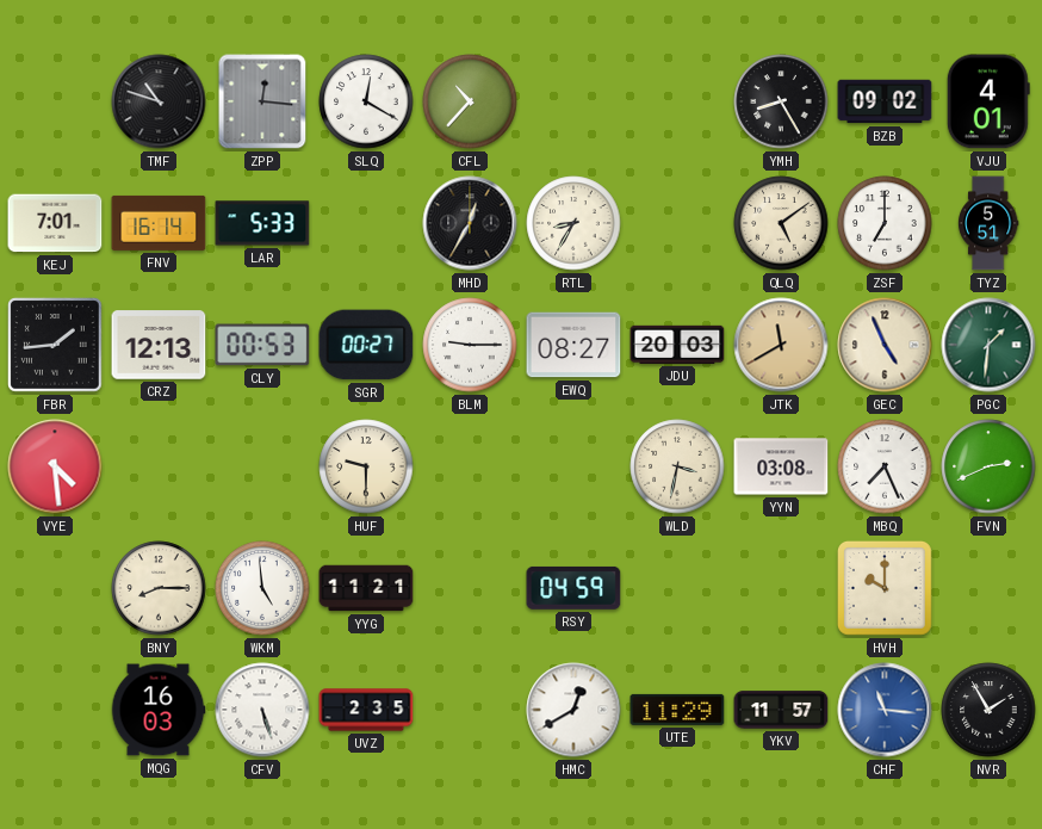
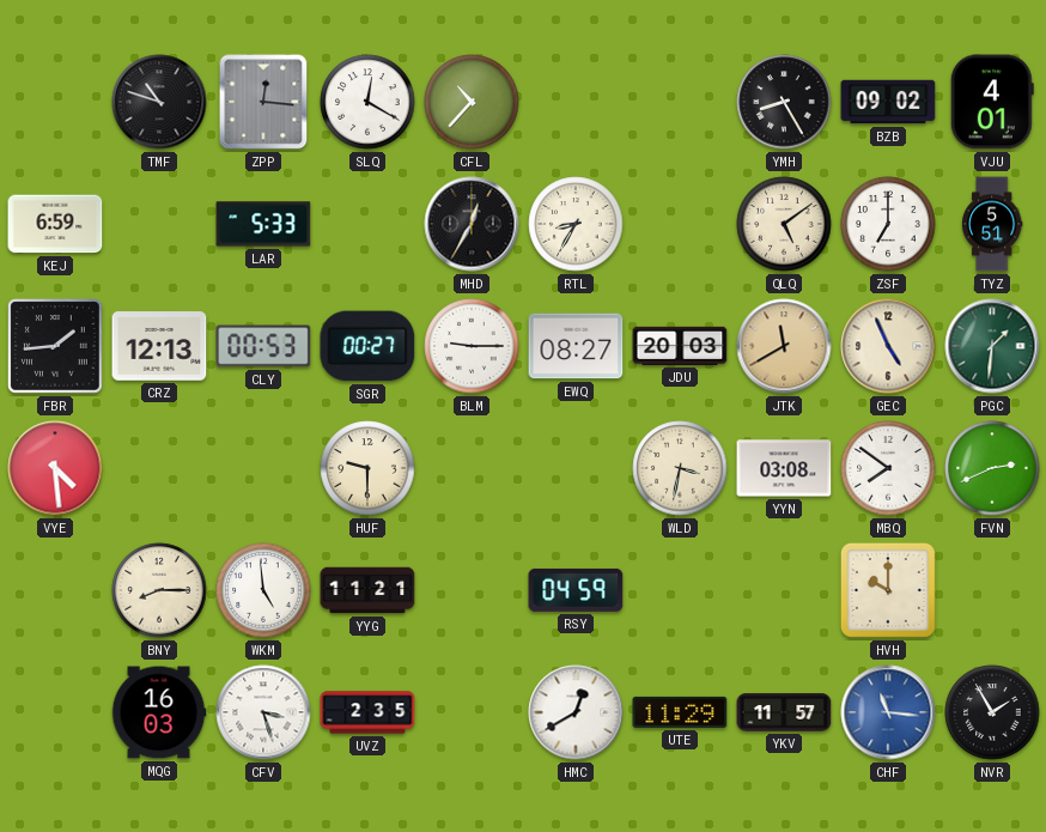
KEJ: 7:01 -> 6:59
FNV: 16:14 -> none
MBQ: 7:26 -> 7:51
CFV: 5:27 -> 3:27
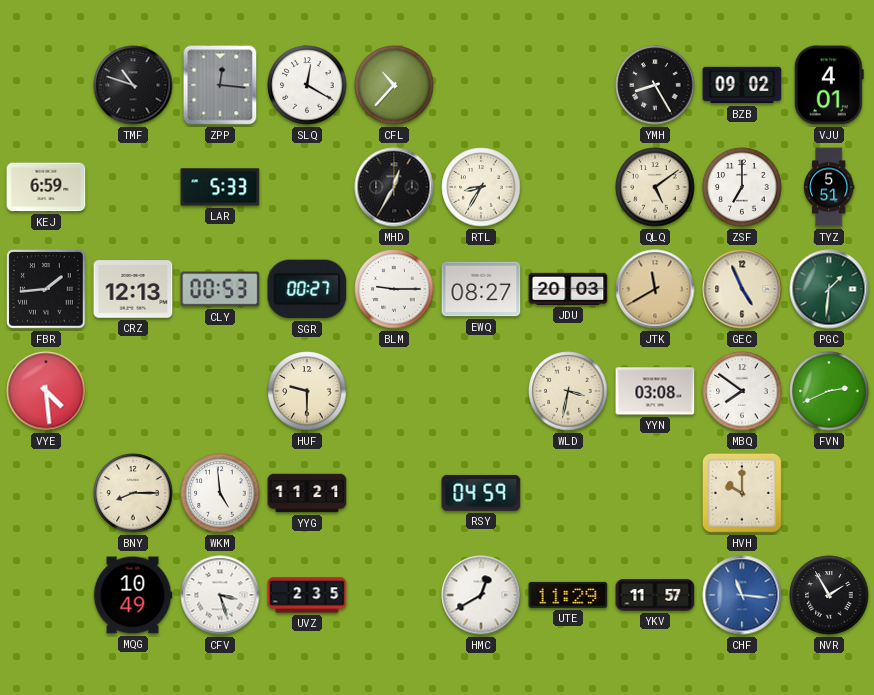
MQG: 16:03 -> 10:49
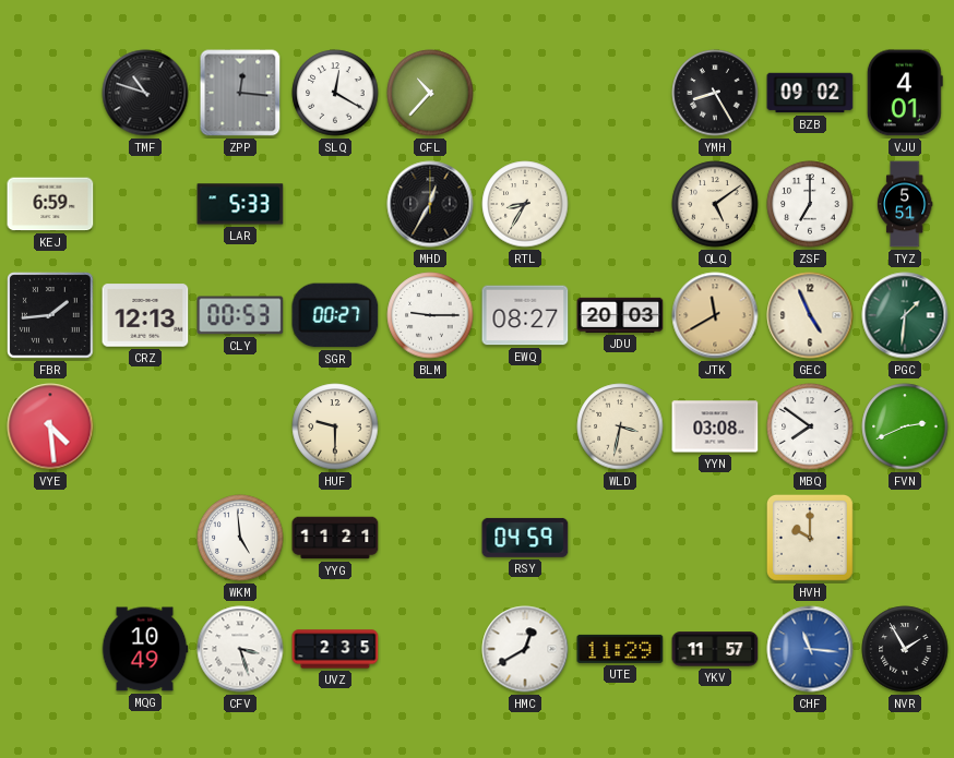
BNY: 8:15 -> none
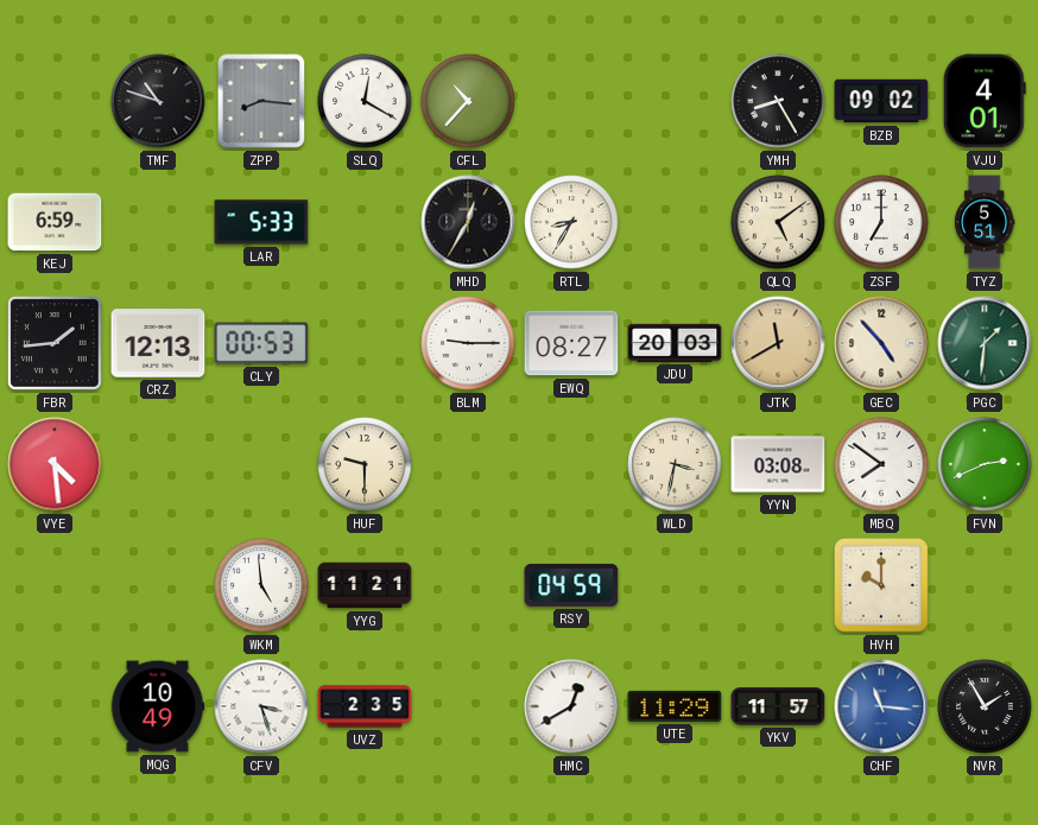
ZPP: 12:16 -> 8:16
SGR: 00:27 -> none
GEC: 4:56 -> 4:53
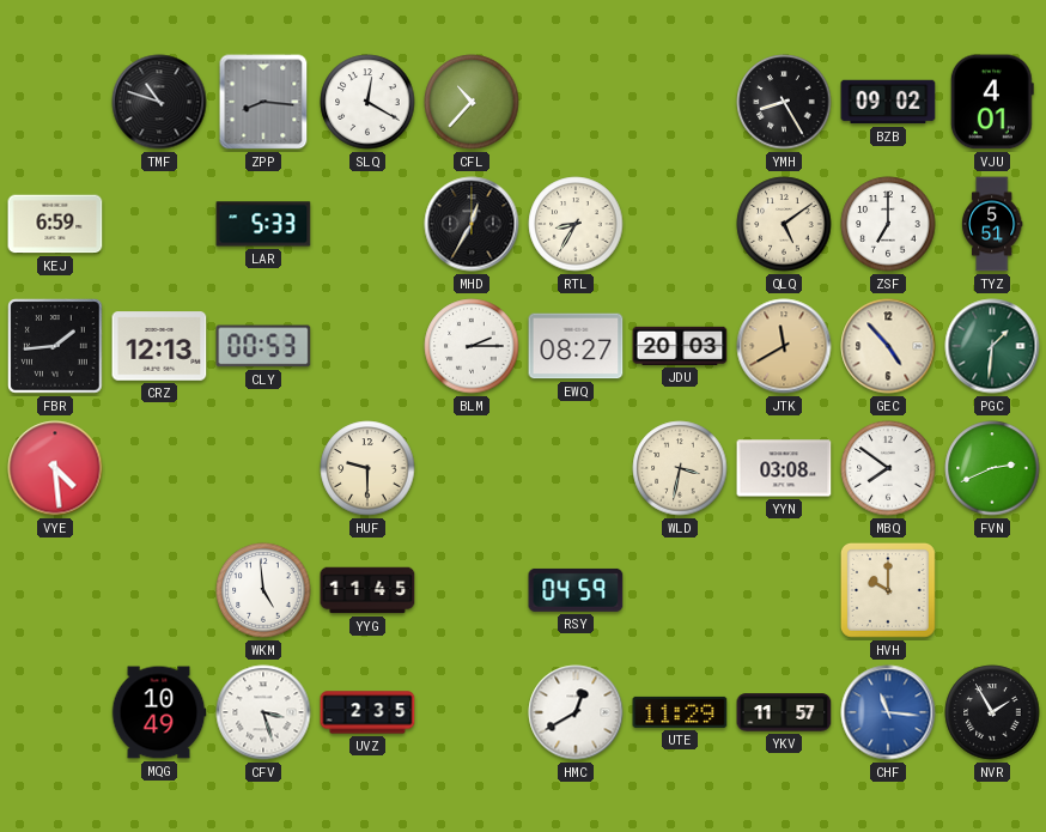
BLM: 9:15 -> 2:15
YYG: 11:21 -> 11:45
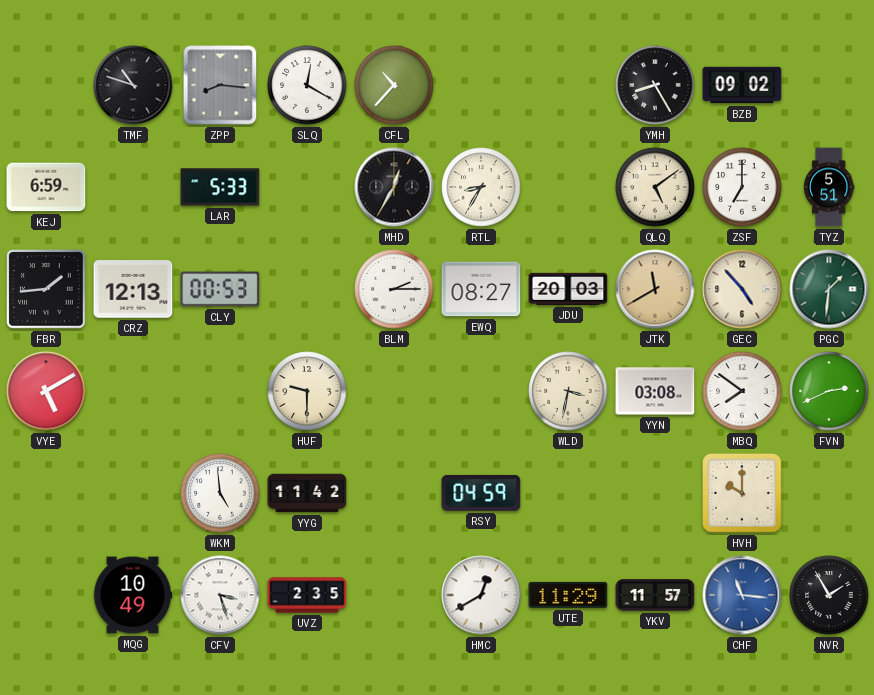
VJU: 4:01 -> none
VYE: 4:29 -> 5:10
YYG: 11:45 -> 11:42
